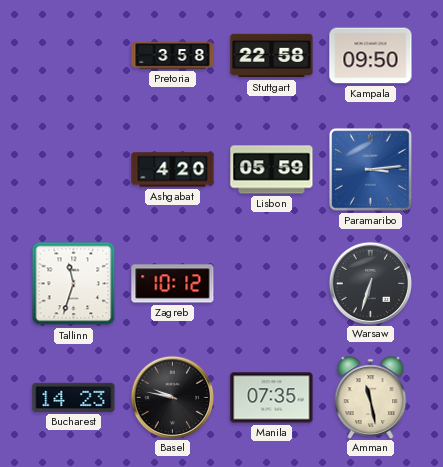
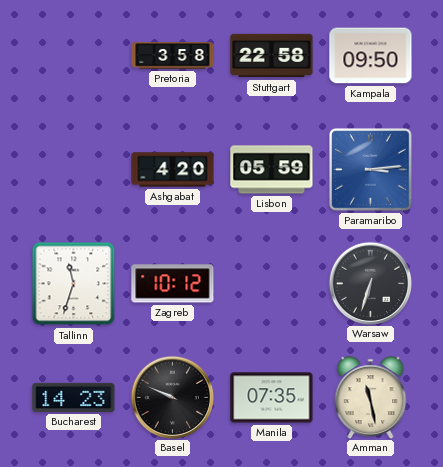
Basel: 9:47 -> 9:49
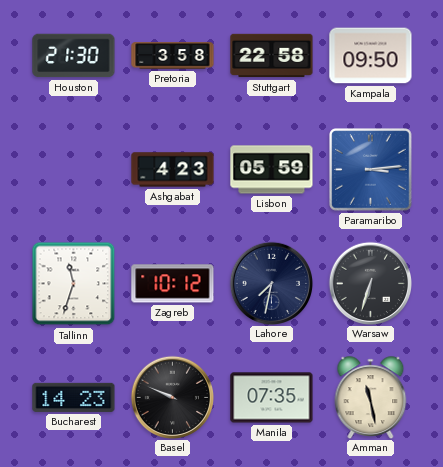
Houston: none -> 21:30
Ashgabat: 4:20 -> 4:23
Lahore: none -> 7:32
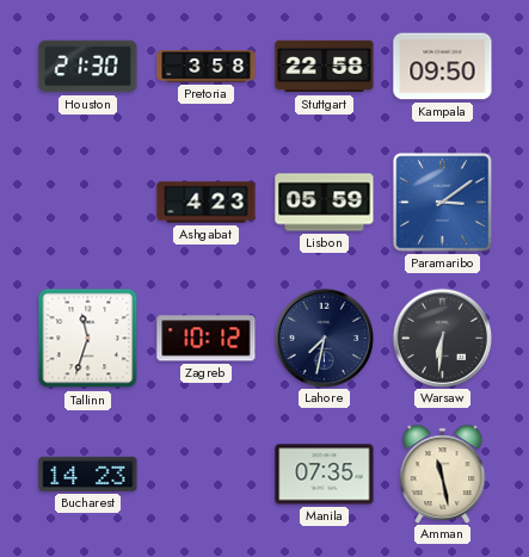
Paramaribo: 3:14 -> 3:09
Warsaw: 6:33 -> 6:31
Basel: 9:49 -> none
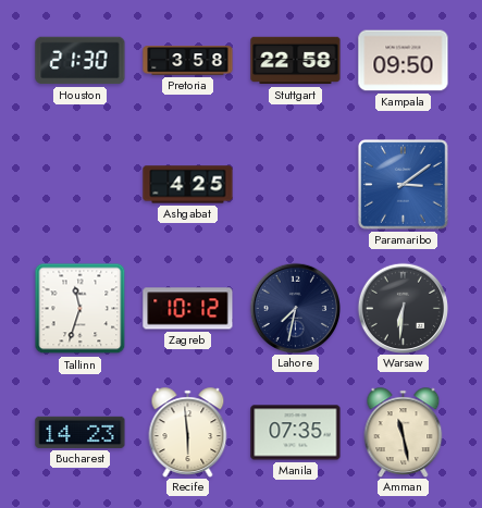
Ashgabat: 4:23 -> 4:25
Lisbon: 05:59 -> none
Recife: none -> 5:59
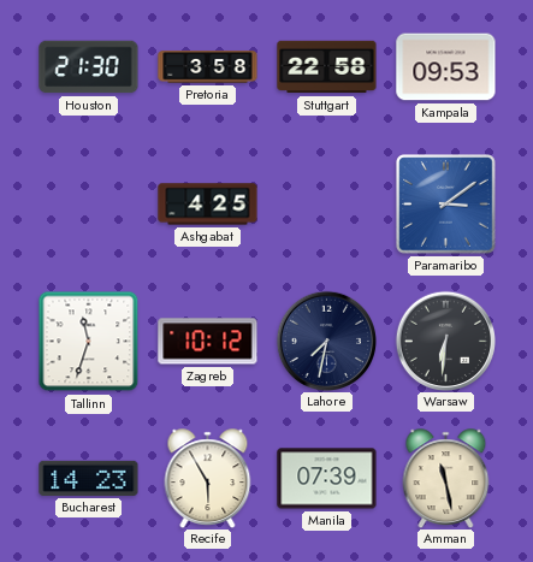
Kampala: 09:50 -> 09:53
Recife: 5:59 -> 5:55
Manila: 07:35 -> 07:39
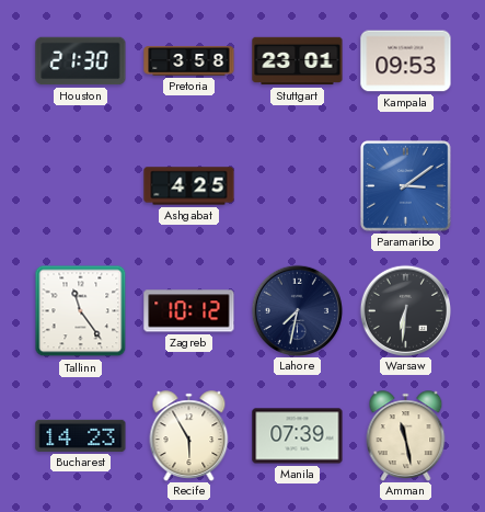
Stuttgart: 22:58 -> 23:01
Tallinn: 11:33 -> 11:24
